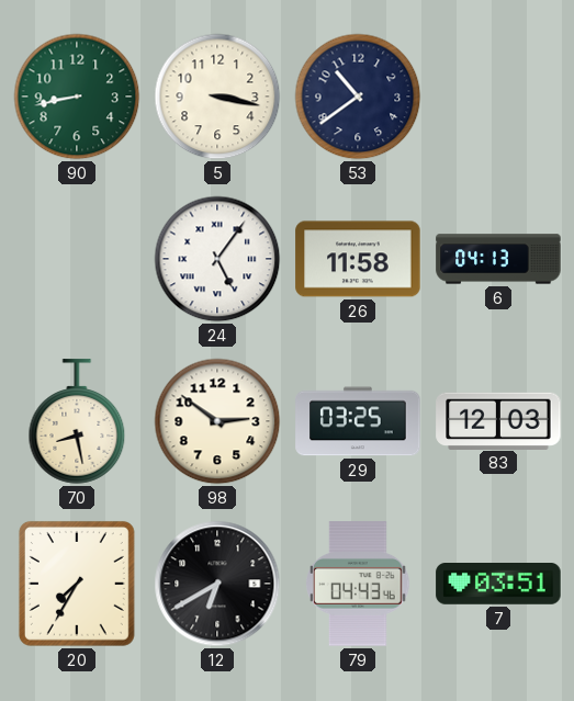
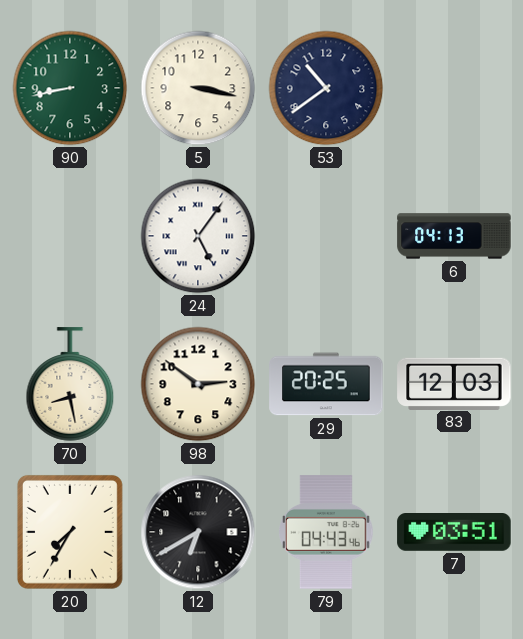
26: 11:58 -> none
29: 03:25 -> 20:25
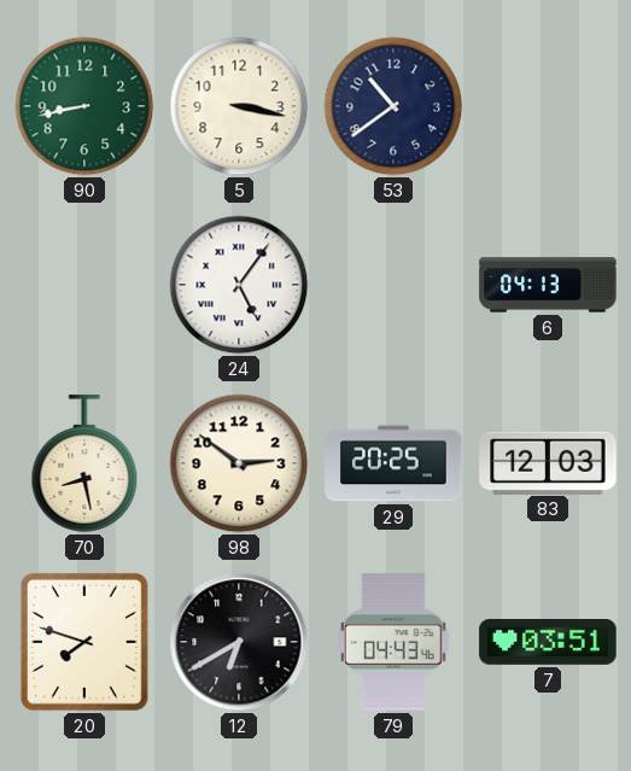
20: 7:35 -> 7:48
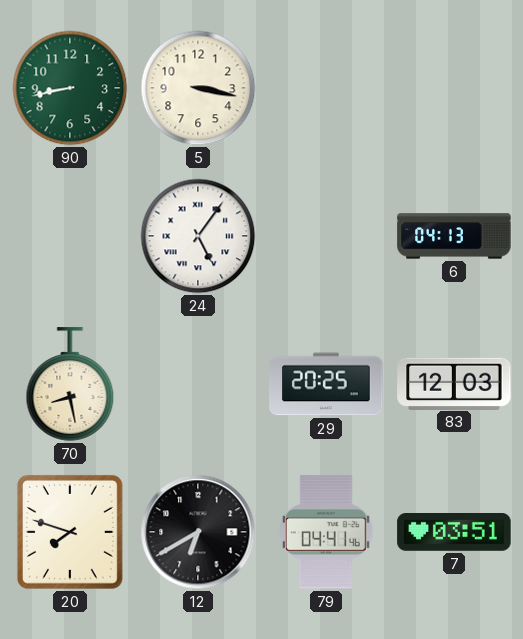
53: 10:39 -> none
98: 2:51 -> none
79: 04:43 -> 04:41
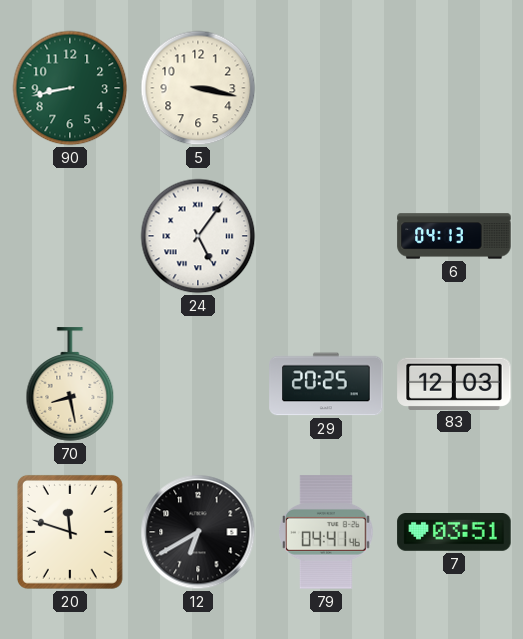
20: 7:48 -> 11:48
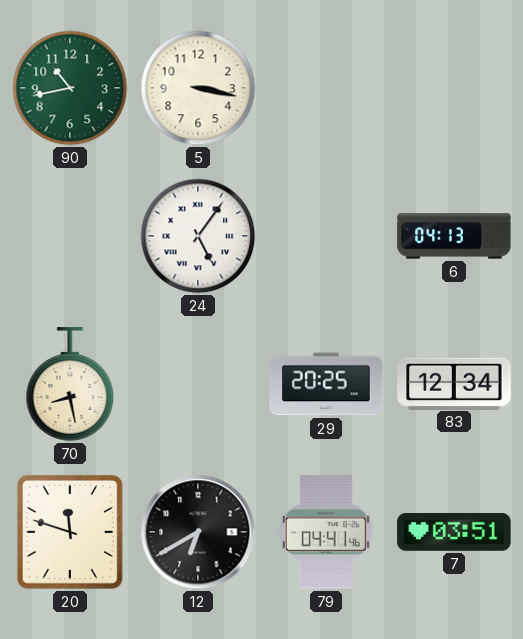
90: 8:43 -> 10:43
83: 12:03 -> 12:34
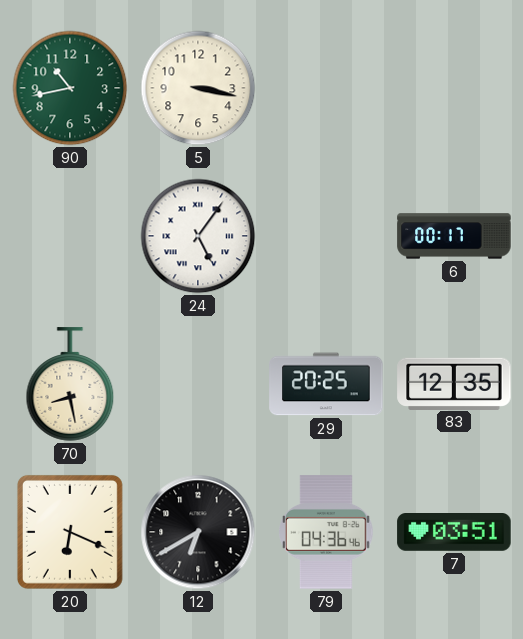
6: 04:13 -> 00:17
83: 12:34 -> 12:35
20: 11:48 -> 6:19
79: 04:41 -> 04:36
